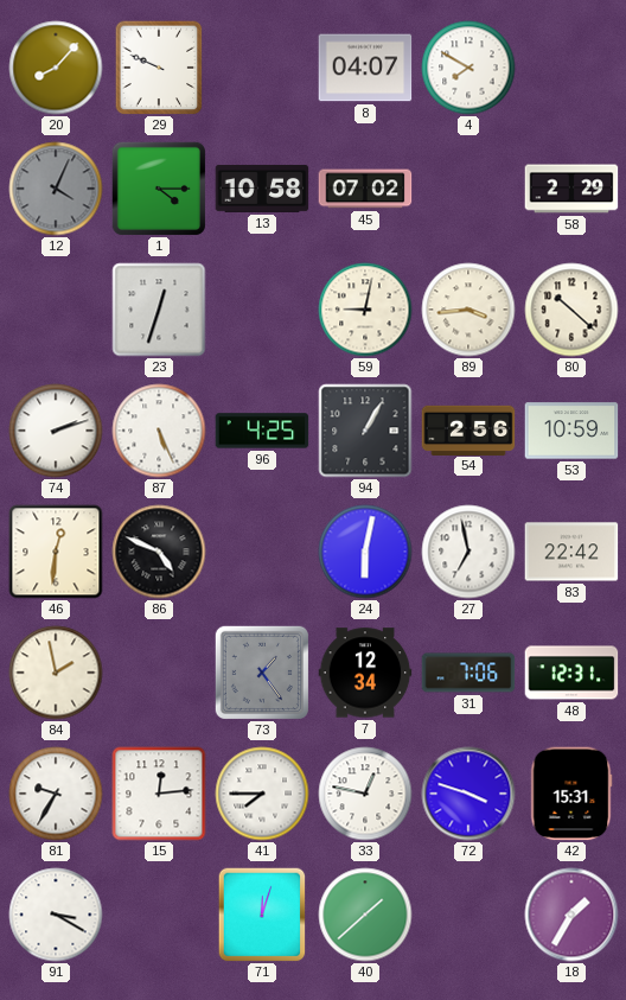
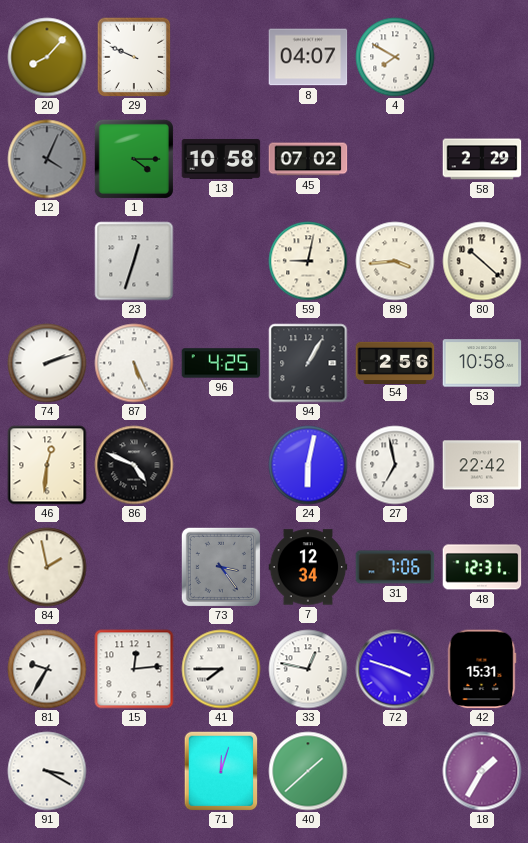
53: 10:59 -> 10:58
73: 1:24 -> 3:24
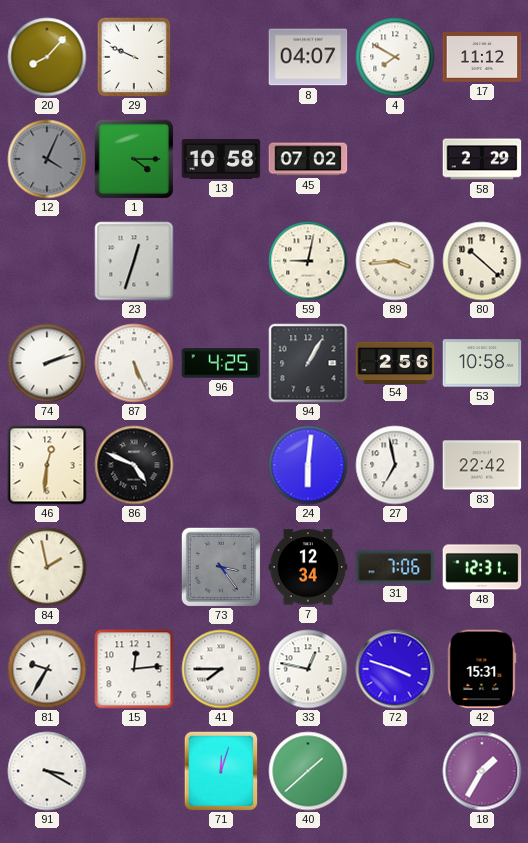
17: none -> 11:12
24: 6:02 -> 6:01
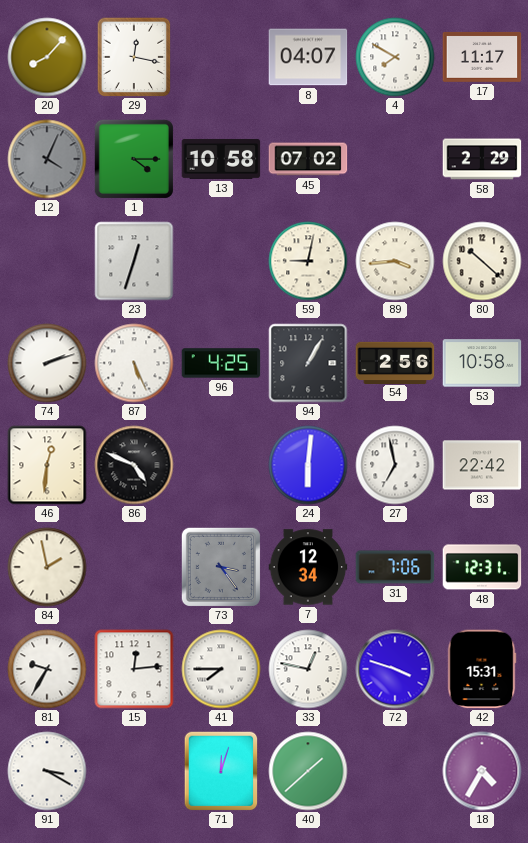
29: 9:49 -> 12:17
17: 11:12 -> 11:17
18: 1:35 -> 4:35
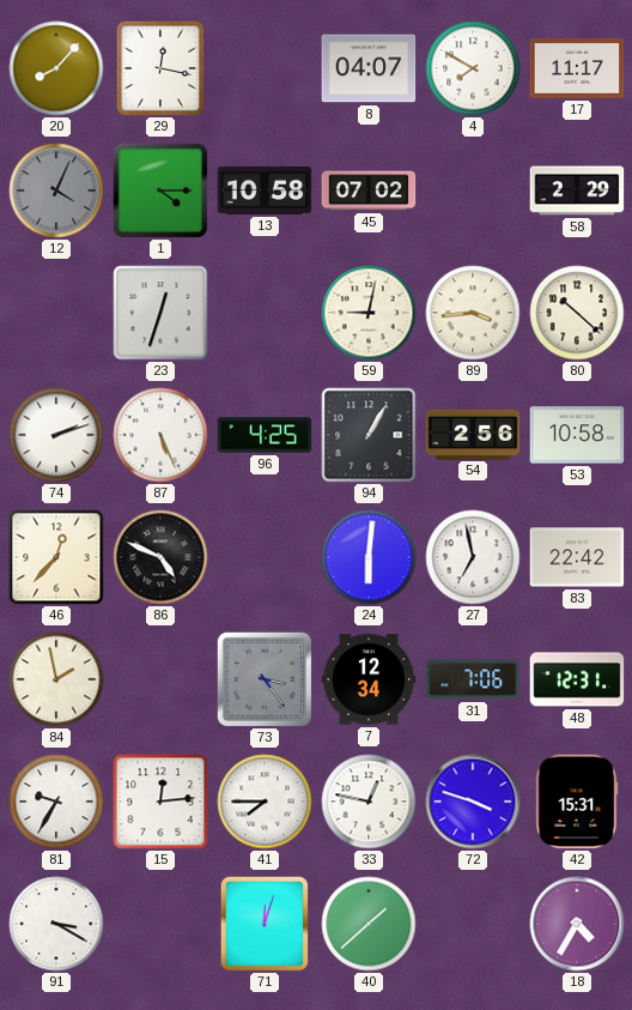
46: 12:31 -> 12:37
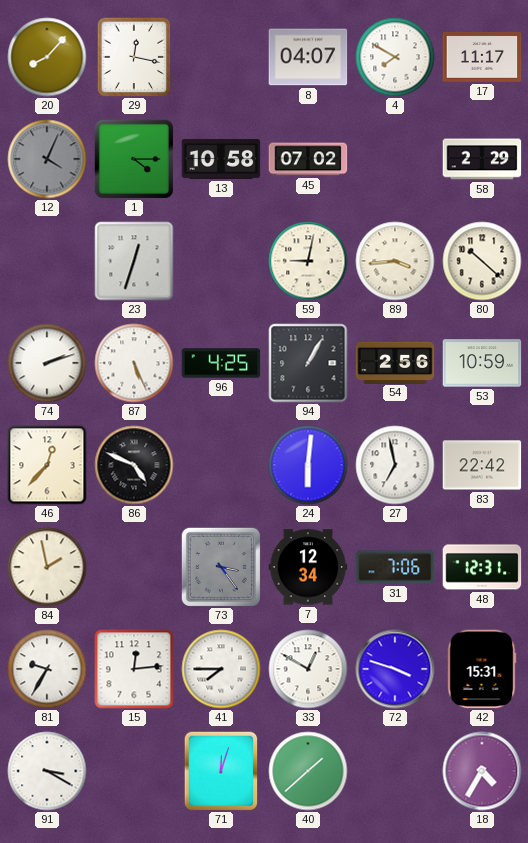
53: 10:58 -> 10:59
33: 12:47 -> 12:50
